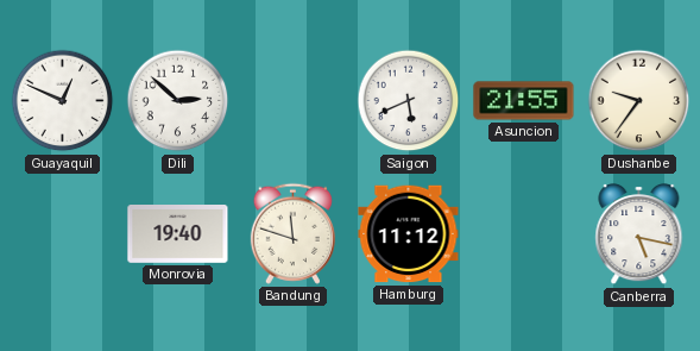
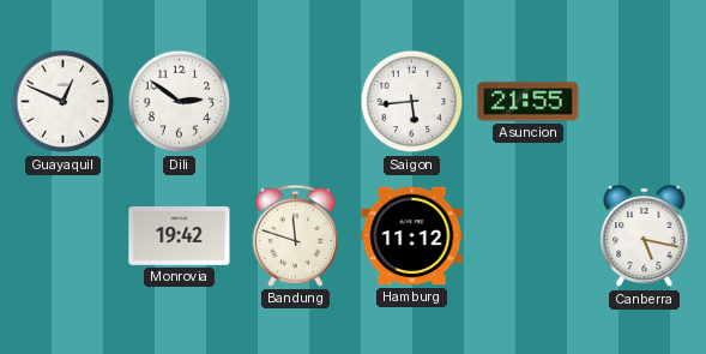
Dili: 2:52 -> 2:51
Saigon: 5:41 -> 5:44
Dushanbe: 9:36 -> none
Monrovia: 19:40 -> 19:42
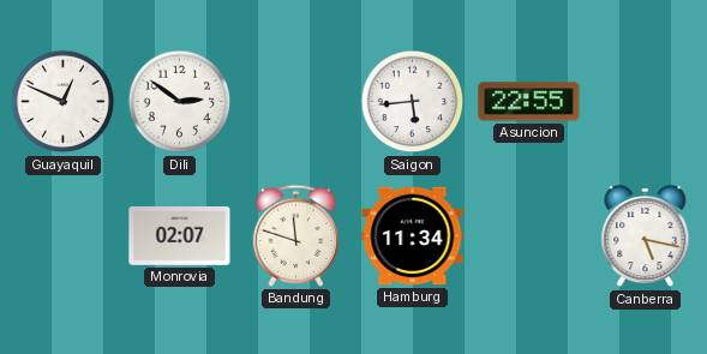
Asuncion: 21:55 -> 22:55
Monrovia: 19:42 -> 02:07
Hamburg: 11:12 -> 11:34
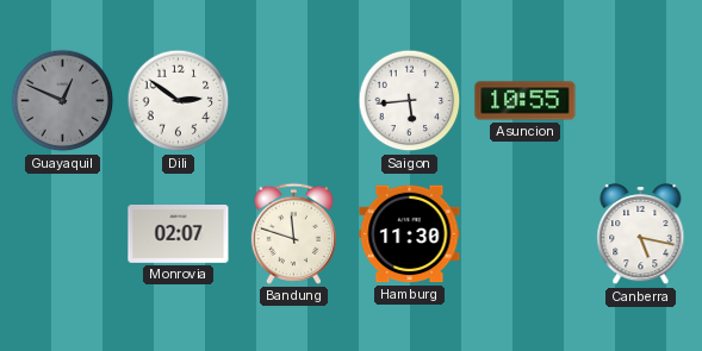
Guayaquil dial: white -> grey
Asuncion: 22:55 -> 10:55
Hamburg: 11:34 -> 11:30
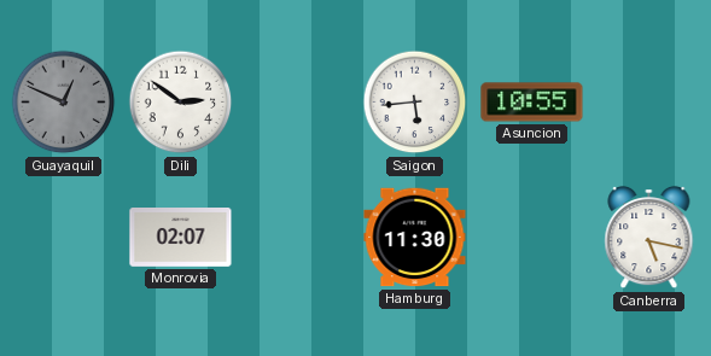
Bandung: 11:48 -> none
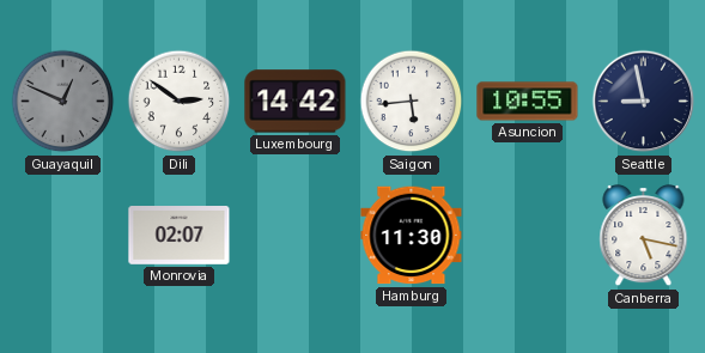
Luxembourg: none -> 14:42
Seattle: none -> 8:58
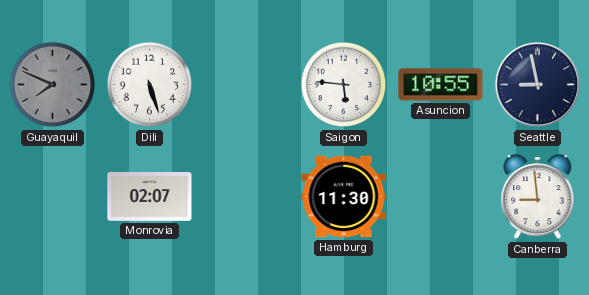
Guayaquil: 12:49 -> 7:49
Dili: 2:51 -> 5:27
Luxembourg: 14:42 -> none
Saigon: 5:44 -> 5:46
Canberra: 5:17 -> 8:59
